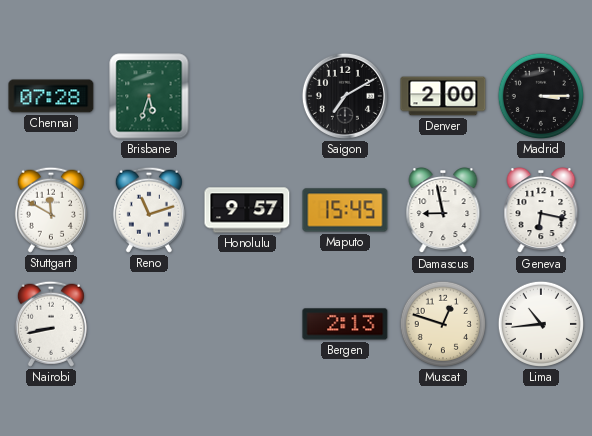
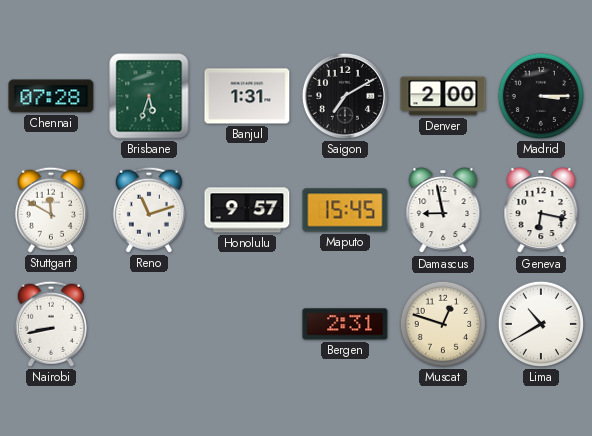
Banjul: none -> 1:31
Bergen: 2:13 -> 2:31
Lima: 10:44 -> 10:40
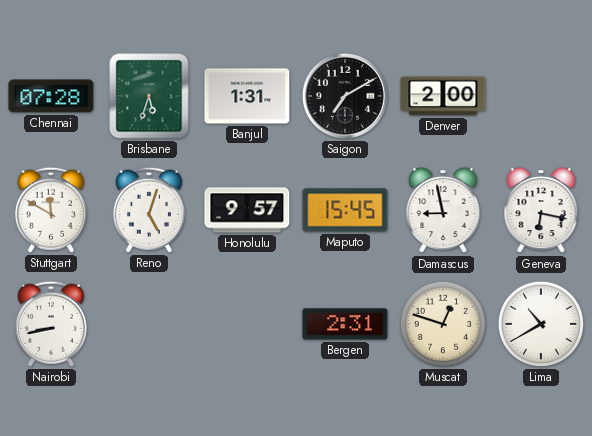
Madrid: 3:15 -> none
Reno: 11:12 -> 5:03
